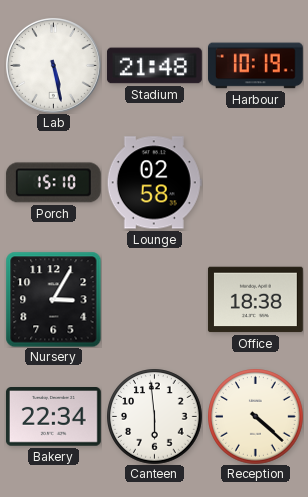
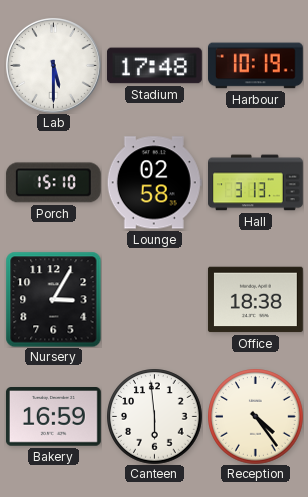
Lab: 5:28 -> 5:30
Stadium: 21:48 -> 17:48
Hall: none -> 3:13
Bakery: 22:34 -> 16:59
Reception: 4:22 -> 4:24
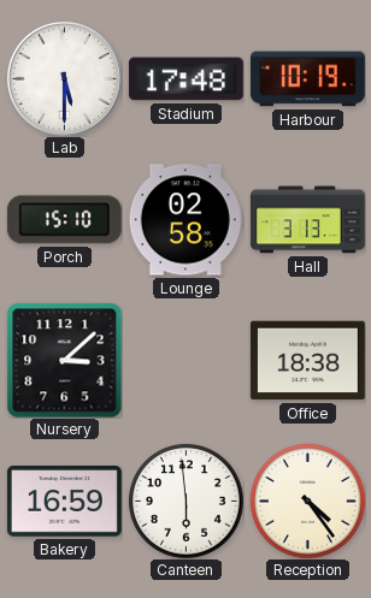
Nursery: 3:05 -> 3:08
